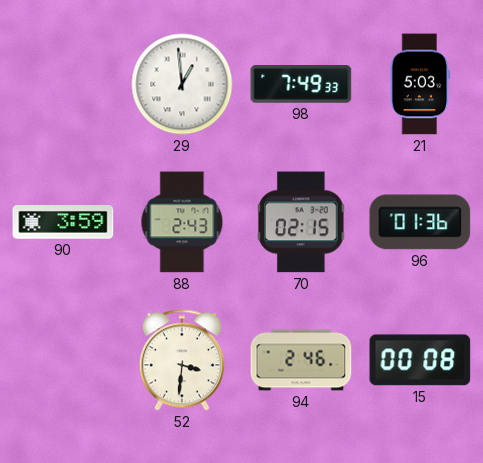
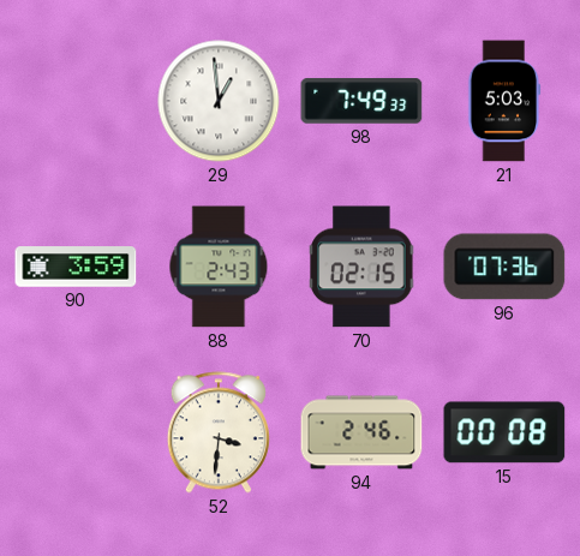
96: 01:36 -> 07:36
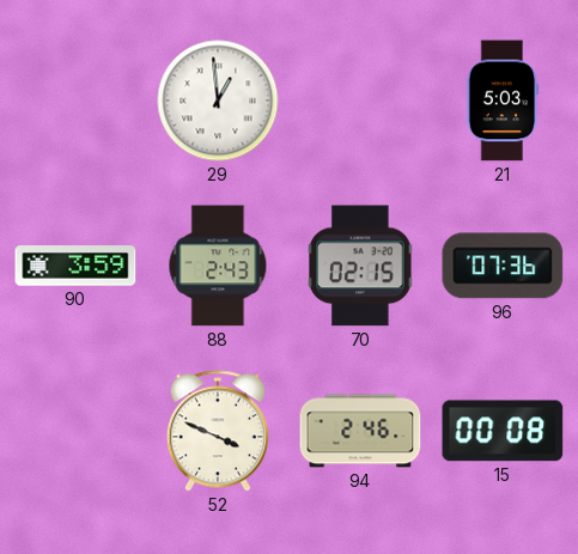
98: 7:49 -> none
52: 3:31 -> 3:49
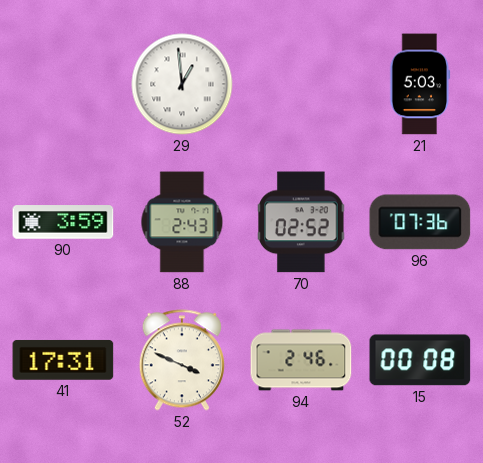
70: 02:15 -> 02:52
41: none -> 17:31
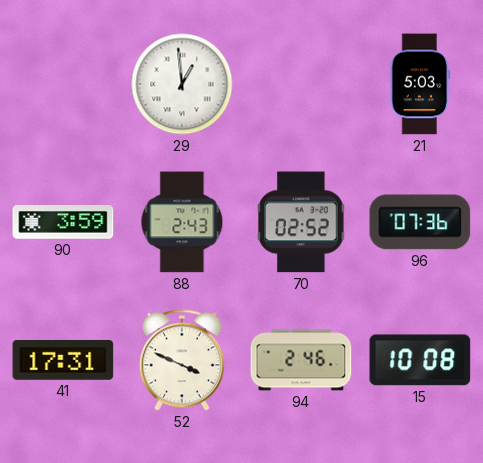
15: 00:08 -> 10:08
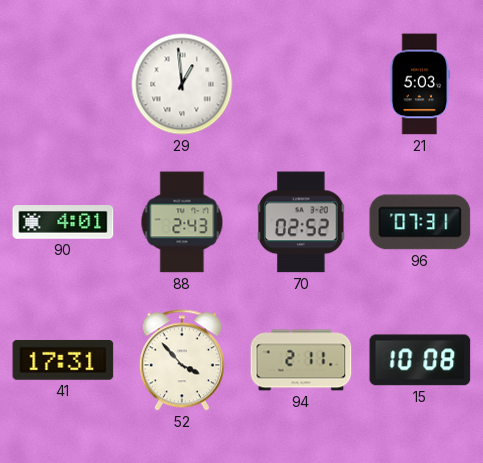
90: 3:59 -> 4:01
96: 07:36 -> 07:31
52: 3:49 -> 3:53
94: 2:46 -> 2:11
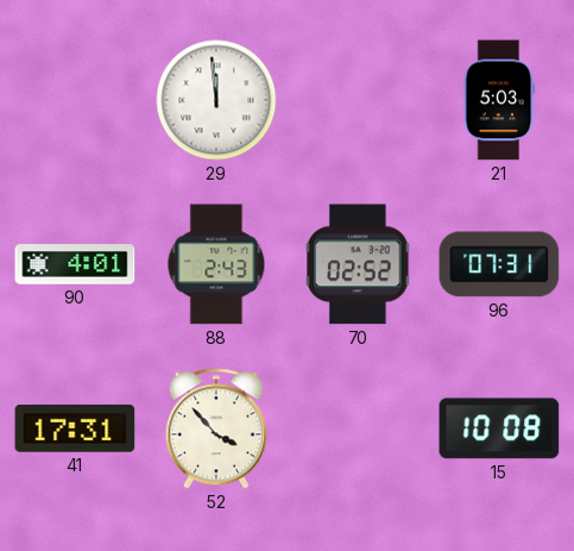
29: 12:59 -> 11:59
94: 2:11 -> none
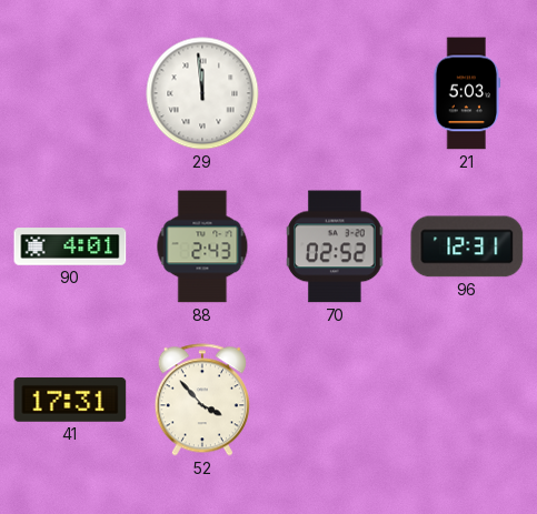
96: 07:31 -> 12:31
15: 10:08 -> none
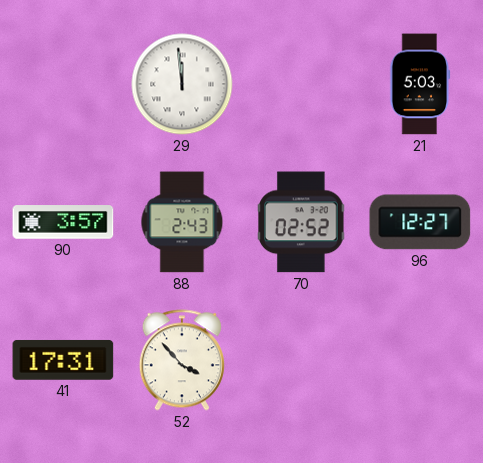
90: 4:01 -> 3:57
96: 12:31 -> 12:27
